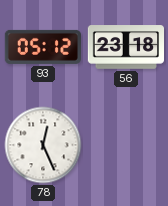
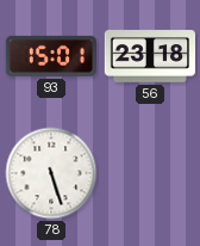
93: 05:12 -> 15:01
78: 12:26 -> 5:27
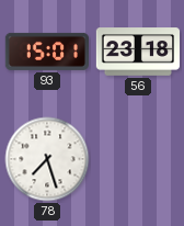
78: 5:27 -> 7:27
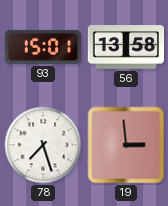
56: 23:18 -> 13:58
19: none -> 2:59
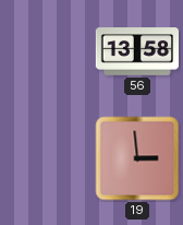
93: 15:01 -> none
78: 7:27 -> none
